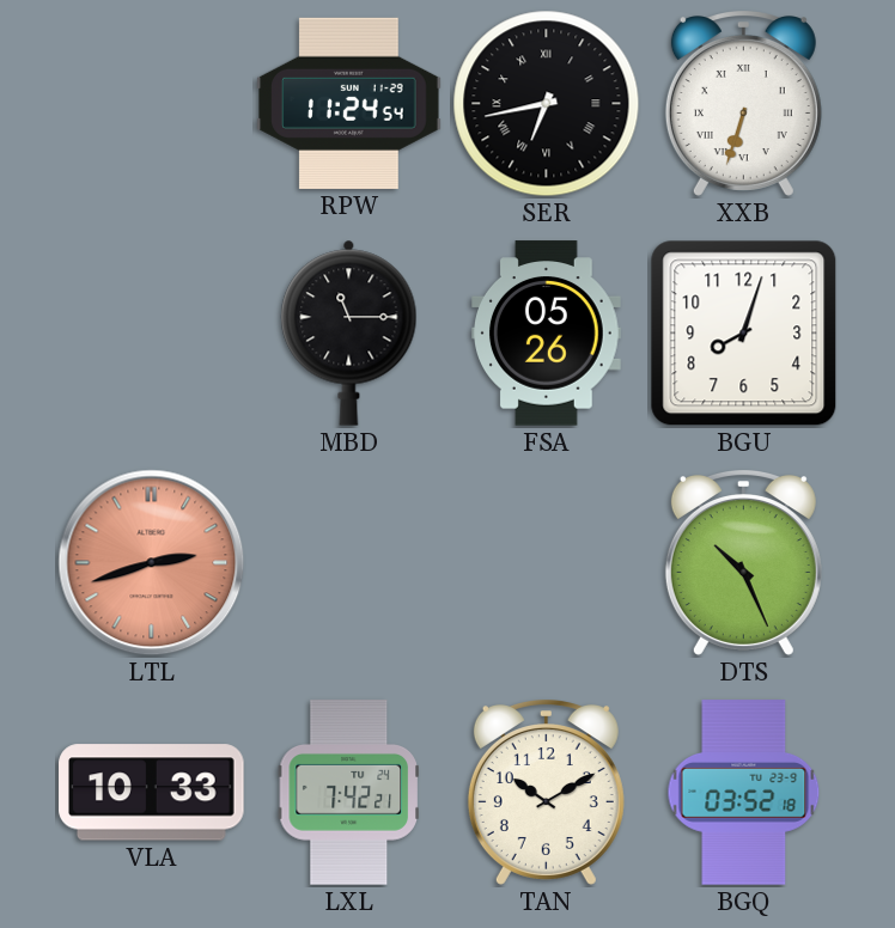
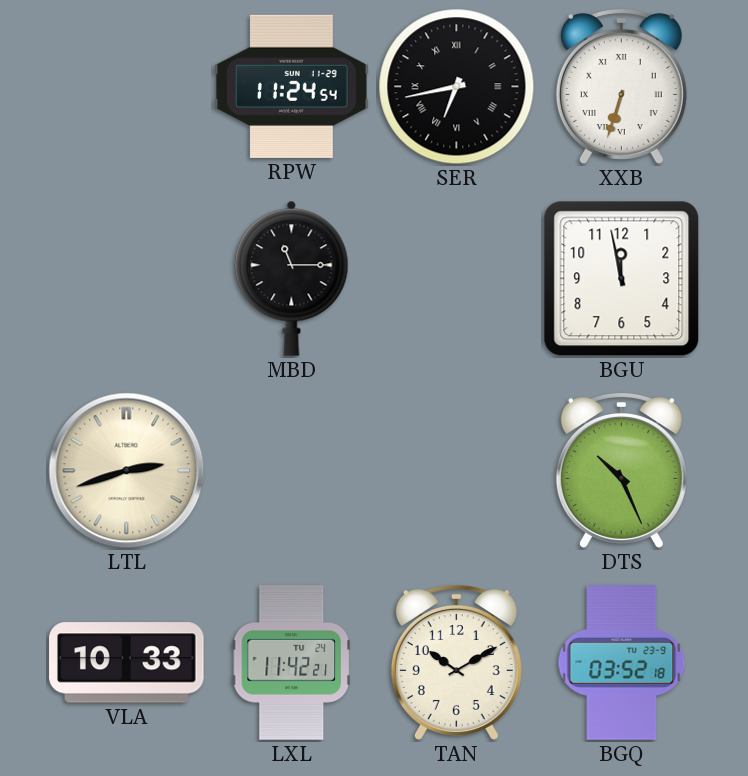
FSA: 05:26 -> none
BGU: 8:03 -> 11:58
LTL dial: salmon -> cream
LXL: 7:42 -> 11:42
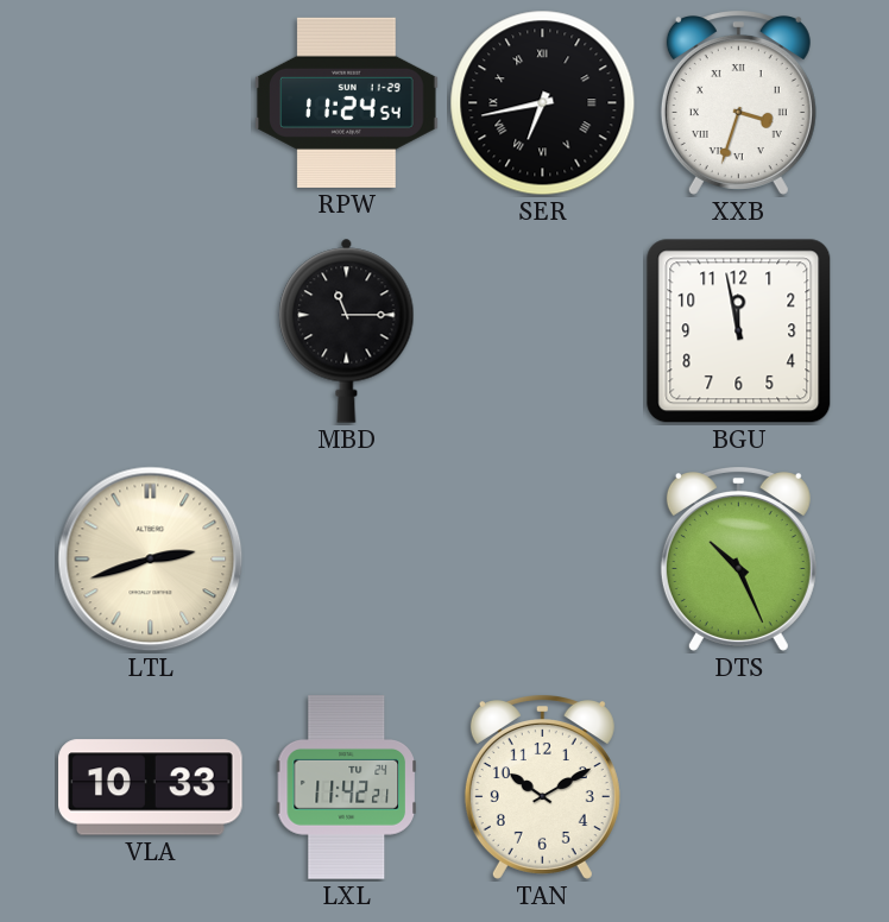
XXB: 6:33 -> 3:33
BGQ: 03:52 -> none
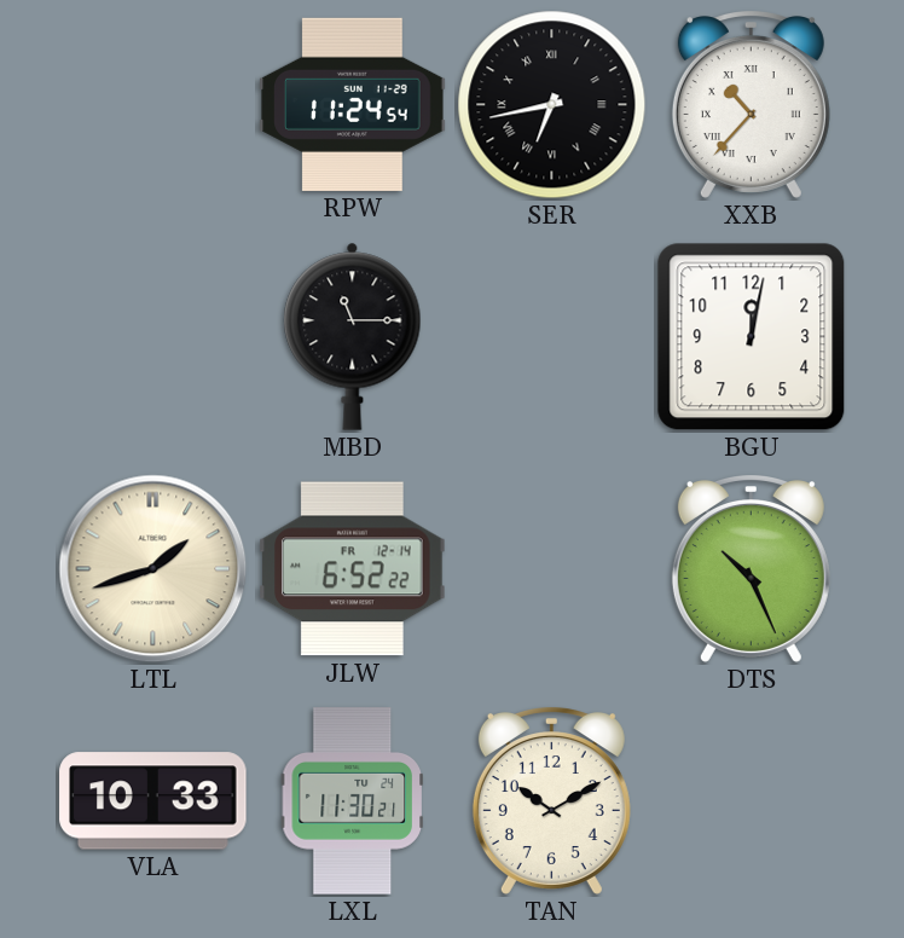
XXB: 3:33 -> 10:37
BGU: 11:58 -> 12:02
LTL: 2:42 -> 1:42
JLW: none -> 6:52
LXL: 11:42 -> 11:30
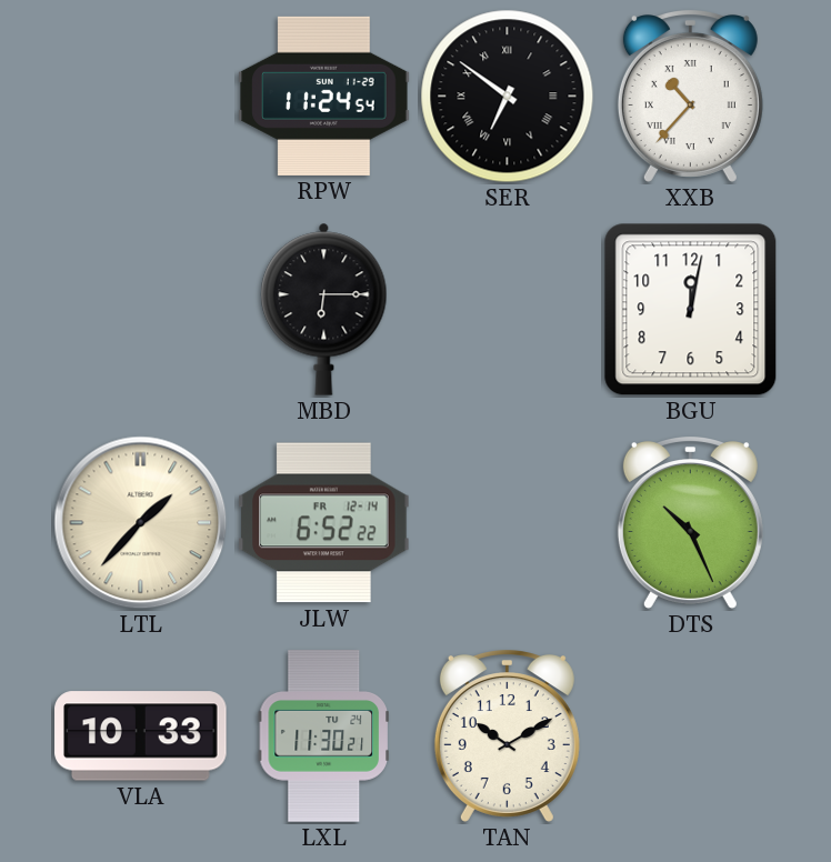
SER: 6:43 -> 6:51
MBD: 11:15 -> 6:15
LTL: 1:42 -> 1:37
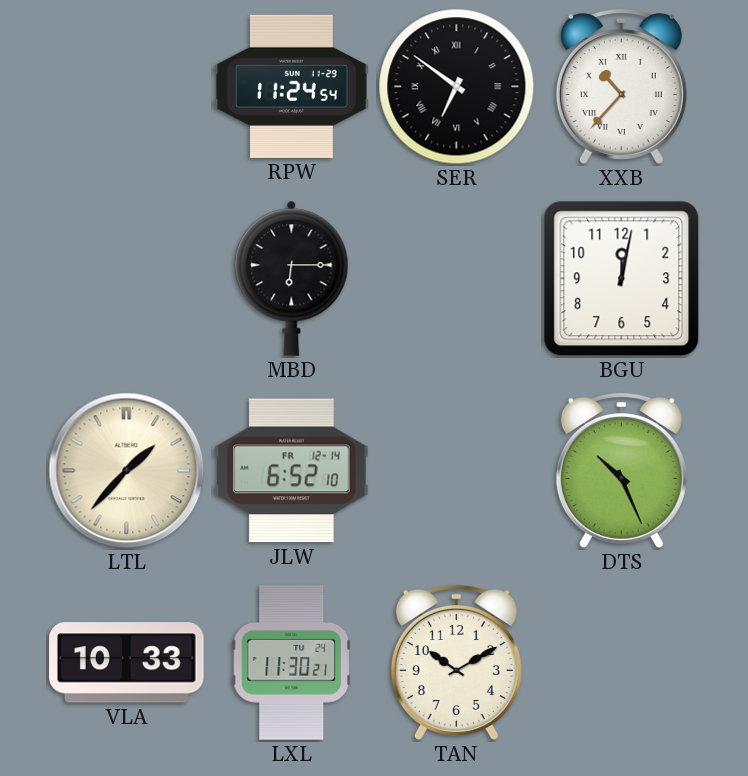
JLW: 6:52:22 -> 6:52:10
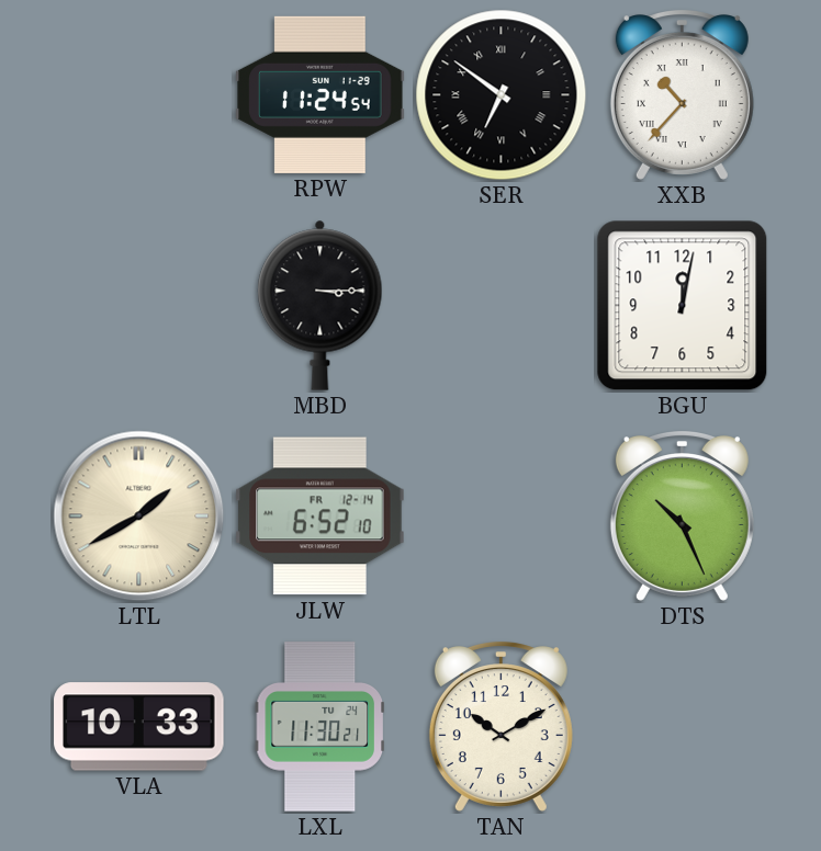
MBD: 6:15 -> 3:15
LTL: 1:37 -> 1:40
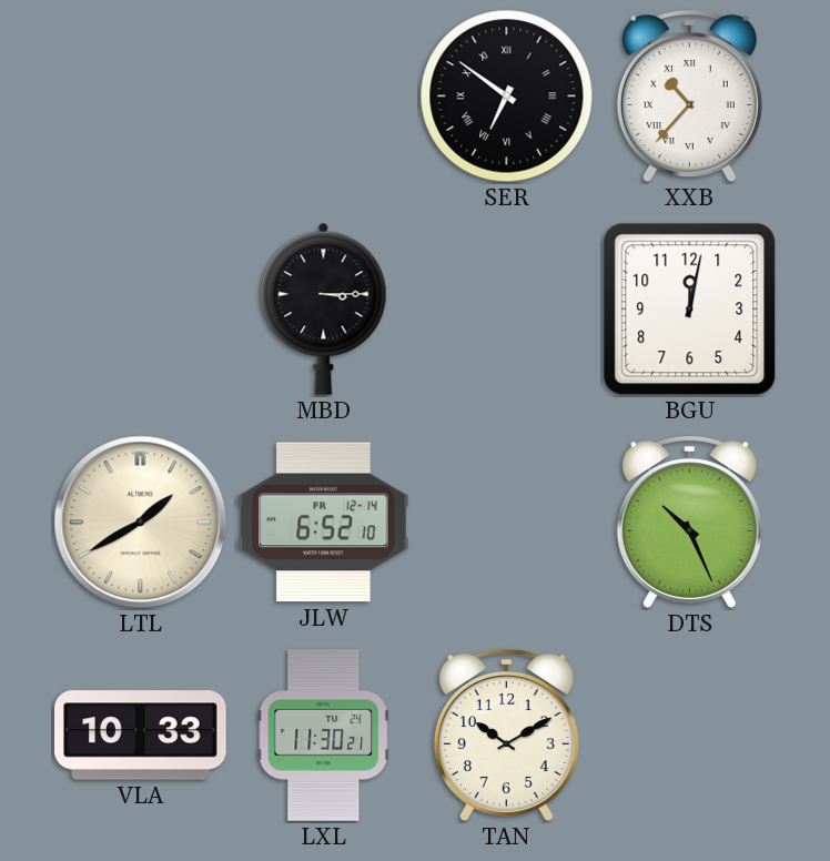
RPW: 11:24 -> none
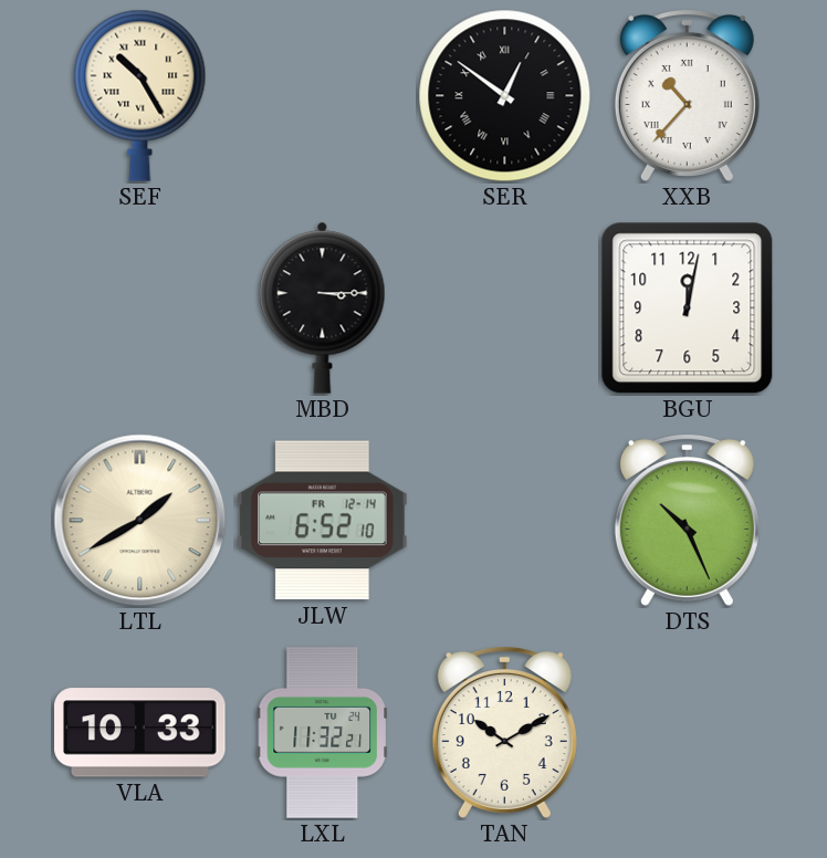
SEF: none -> 10:25
SER: 6:51 -> 12:51
LXL: 11:30 -> 11:32
